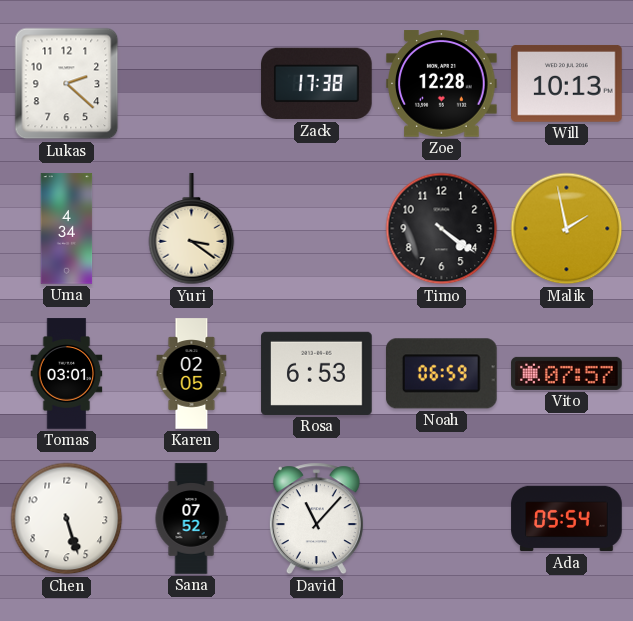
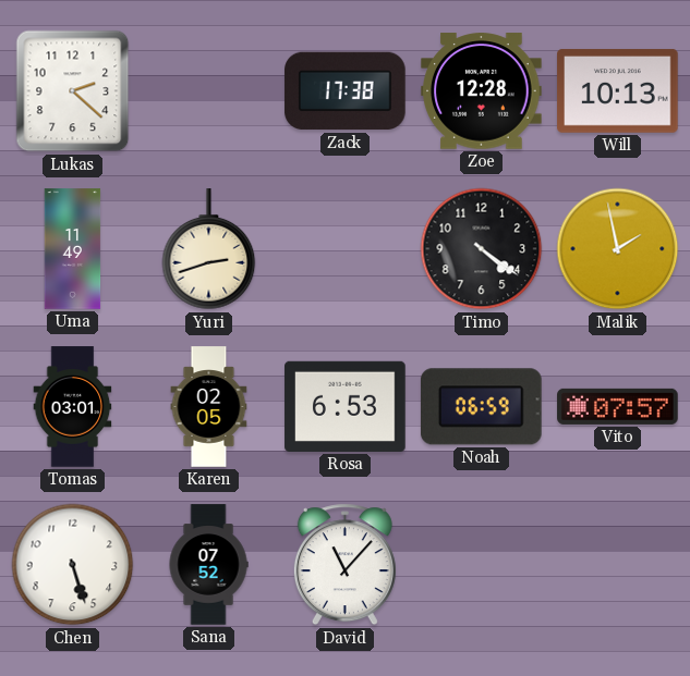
Uma: 4:34 -> 11:49
Yuri: 3:21 -> 2:42
Ada: 05:54 -> none
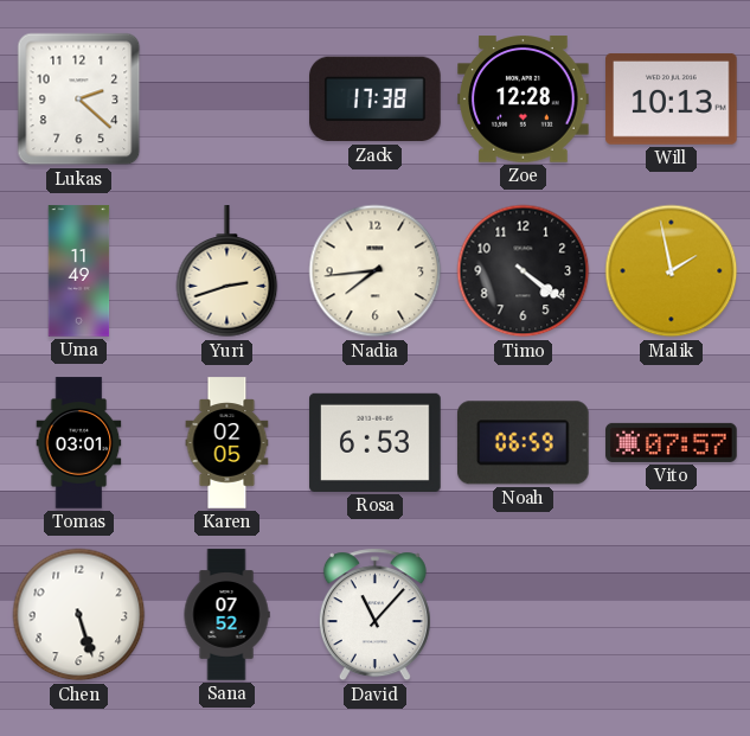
Nadia: none -> 7:44
